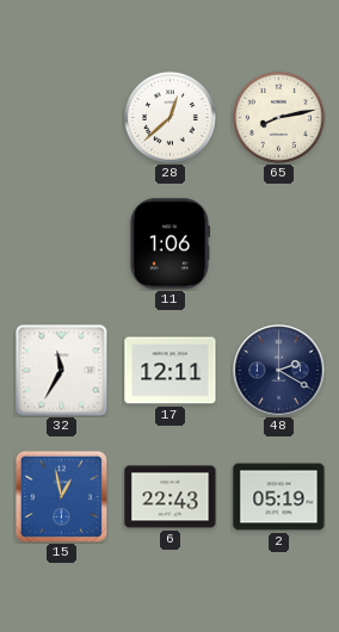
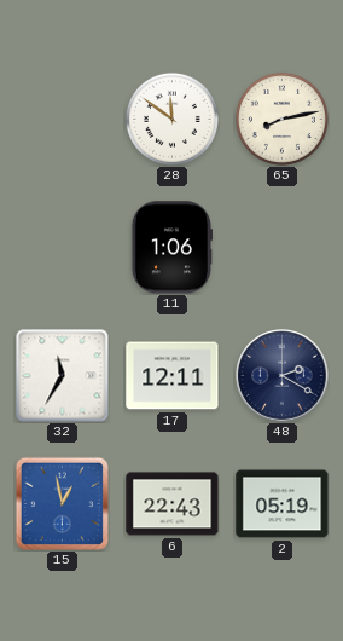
28: 12:38 -> 11:51
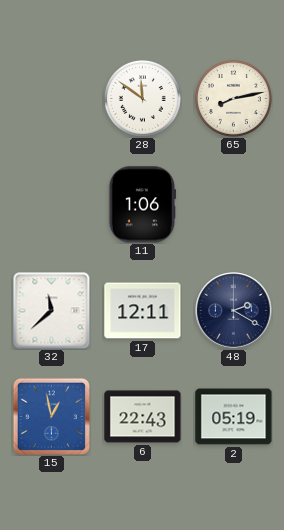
32: 11:35 -> 11:38
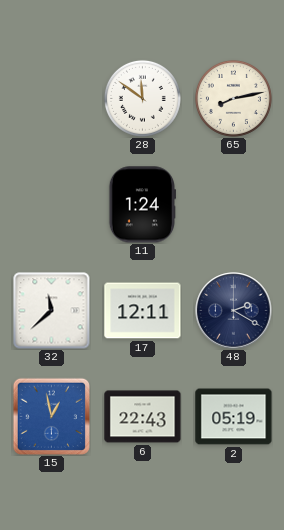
11: 1:06 -> 1:24
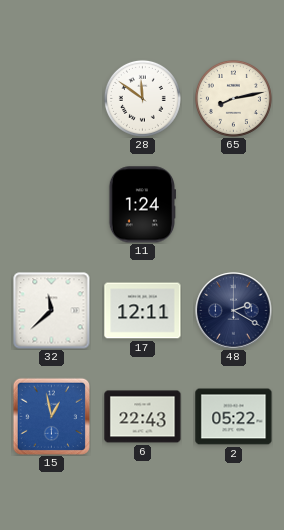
2: 05:19 -> 05:22
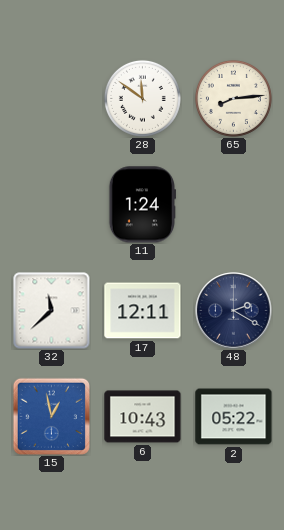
65: 8:13 -> 8:14
6: 22:43 -> 10:43
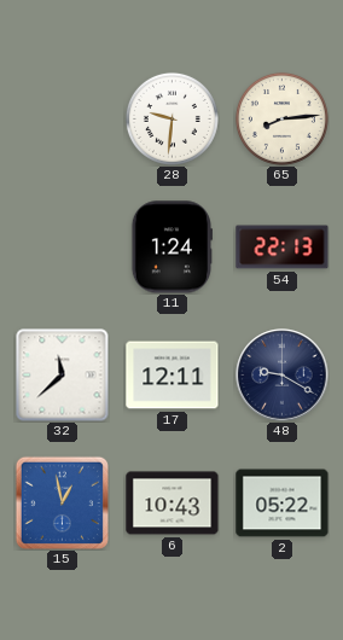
28: 11:51 -> 9:31
54: none -> 22:13
48: 2:20 -> 9:20
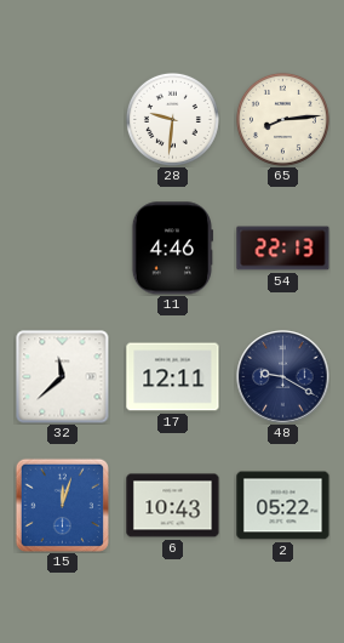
11: 1:24 -> 4:46
15: 12:58 -> 12:03
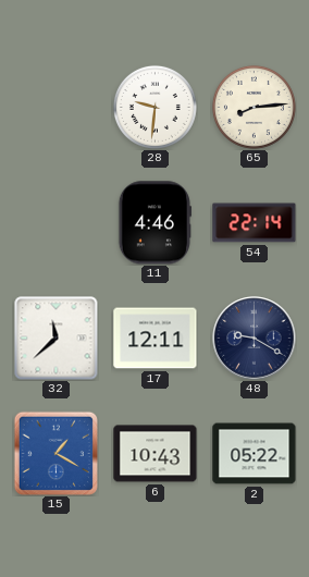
54: 22:13 -> 22:14
15: 12:03 -> 1:20
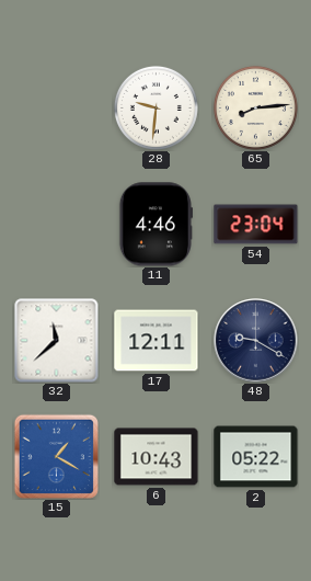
54: 22:14 -> 23:04
